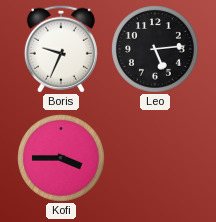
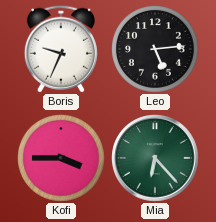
Mia: none -> 6:23
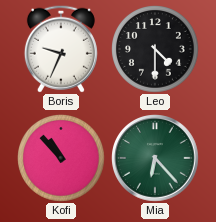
Leo: 5:14 -> 4:30
Kofi: 3:45 -> 10:53
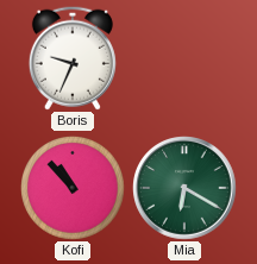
Leo: 4:30 -> none
Mia: 6:23 -> 6:20
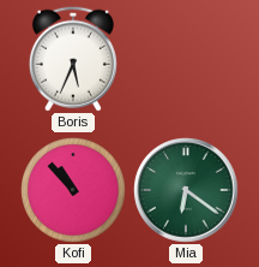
Boris: 9:34 -> 5:34
Mia: 6:20 -> 6:21
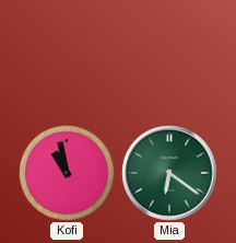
Boris: 5:34 -> none
Kofi: 10:53 -> 10:58
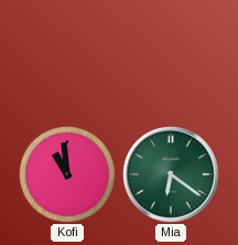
Kofi: 10:58 -> 10:59
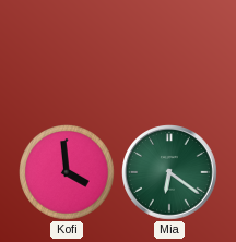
Kofi: 10:59 -> 3:59
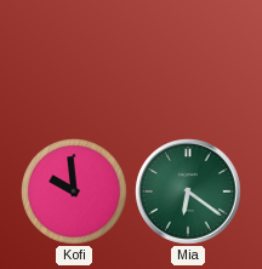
Kofi: 3:59 -> 9:59
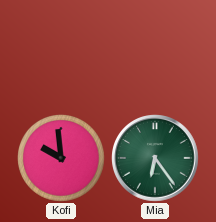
Mia: 6:21 -> 6:24
